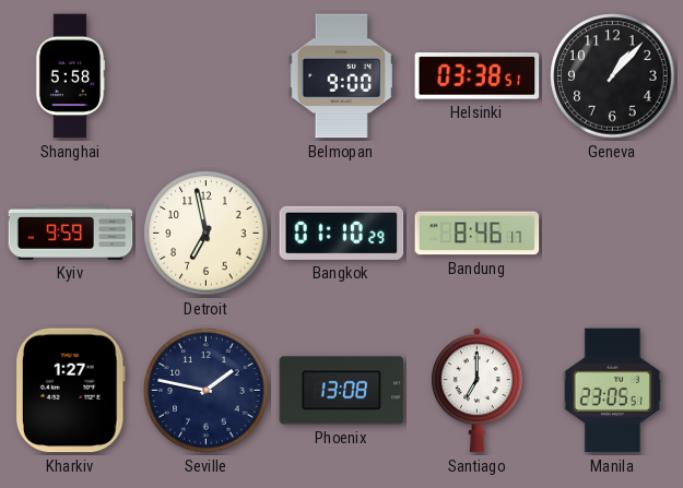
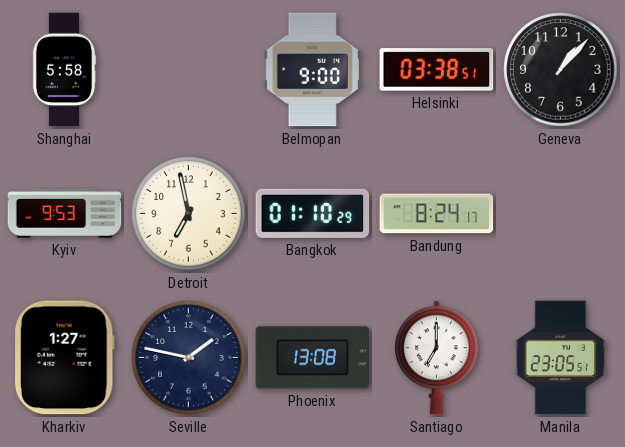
Kyiv: 9:59 -> 9:53
Bandung: 8:46 -> 8:24
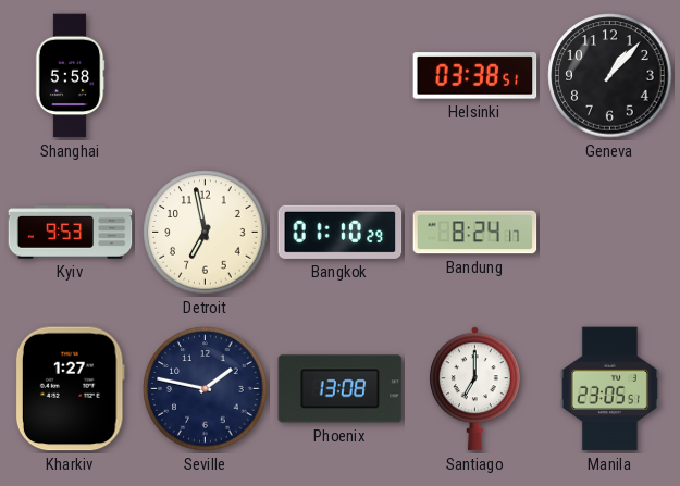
Belmopan: 9:00 -> none
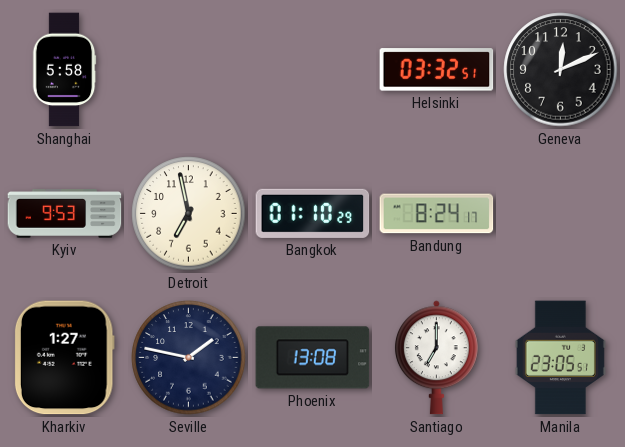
Helsinki: 03:38 -> 03:32
Geneva: 1:07 -> 12:11
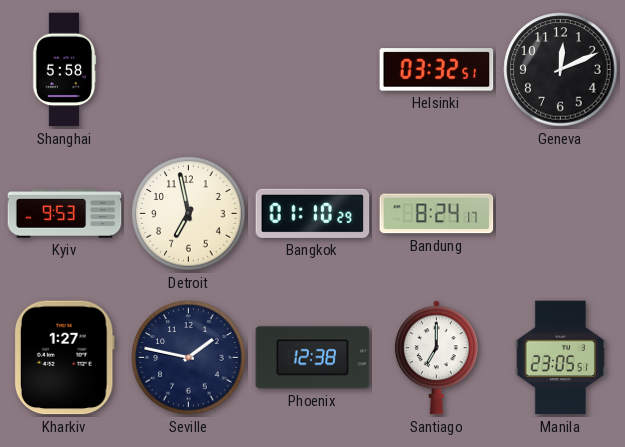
Phoenix: 13:08 -> 12:38
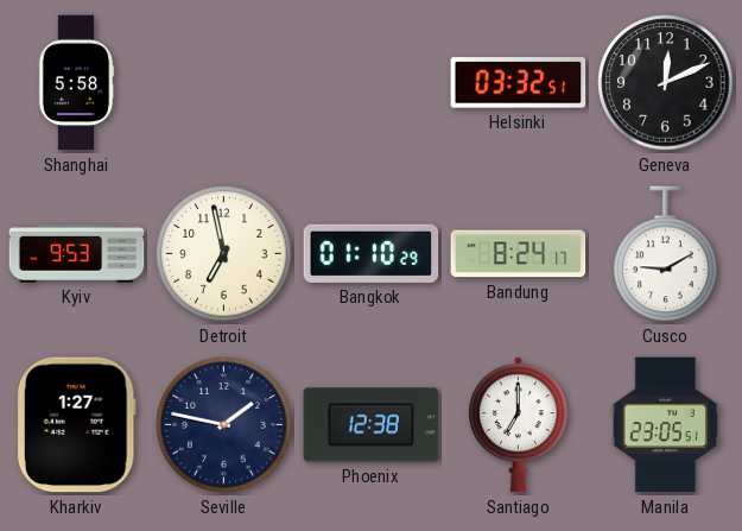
Cusco: none -> 9:10
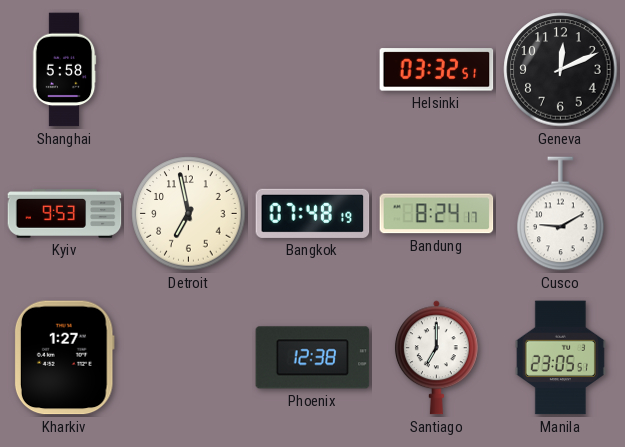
Bangkok: 01:10 -> 07:48
Seville: 1:47 -> none
